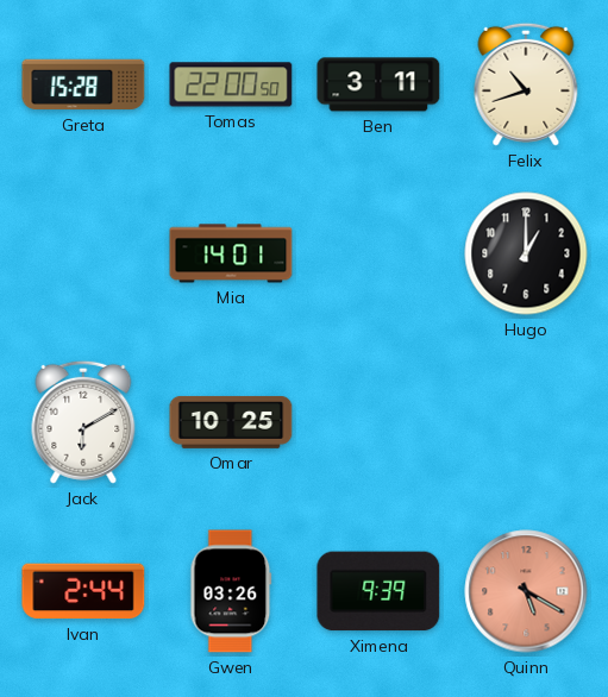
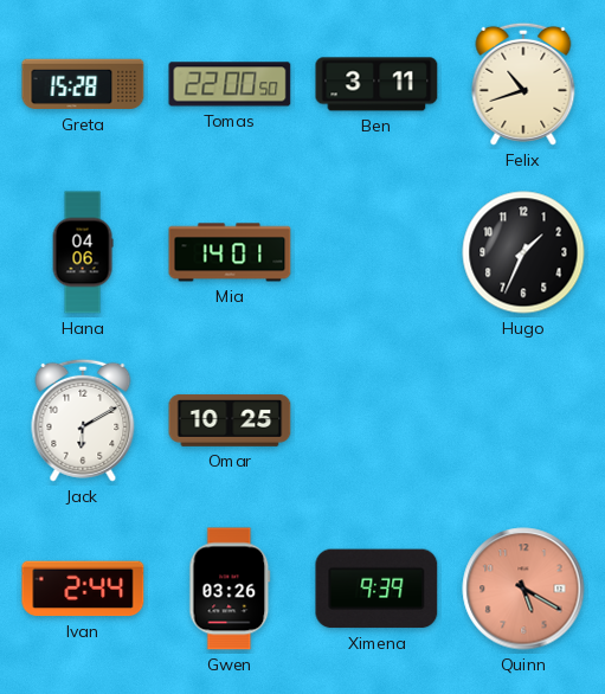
Hana: none -> 04:06
Hugo: 1:00 -> 1:34
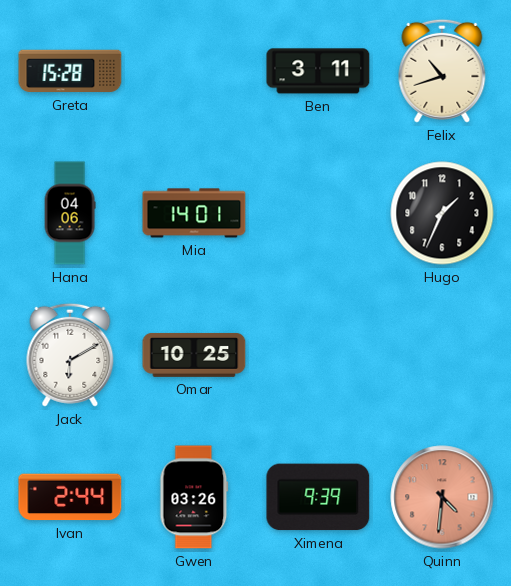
Tomas: 22:00 -> none
Quinn: 5:20 -> 4:31
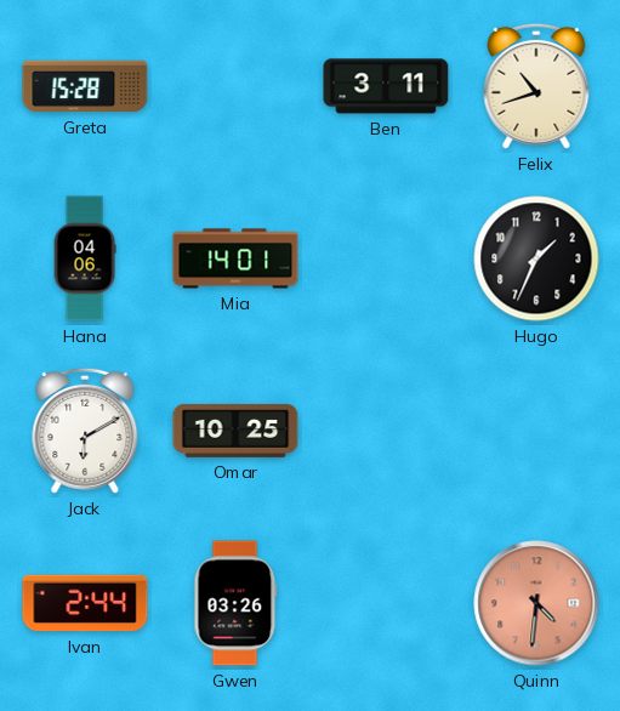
Ximena: 9:39 -> none
